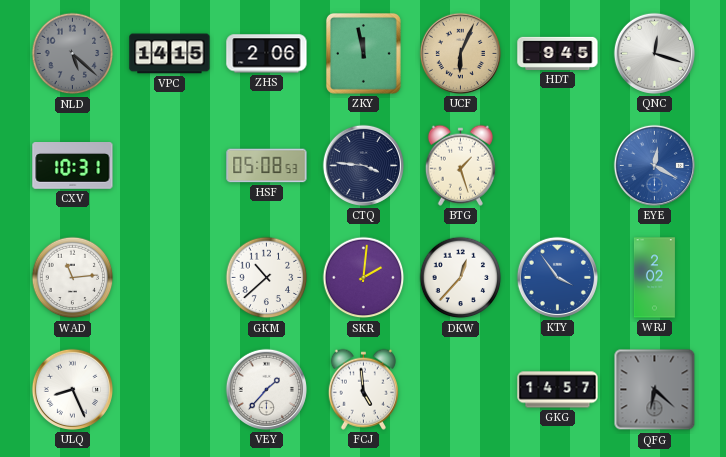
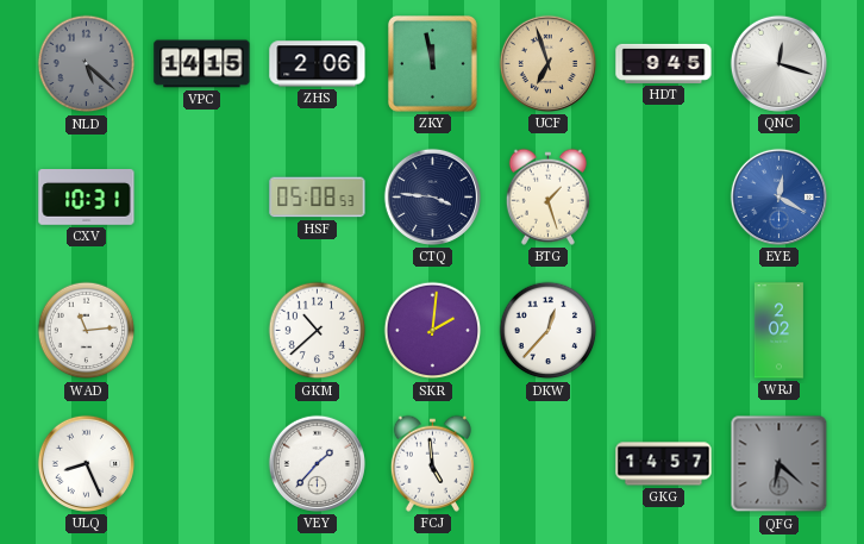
UCF: 6:04 -> 6:57
KTY: 3:54 -> none
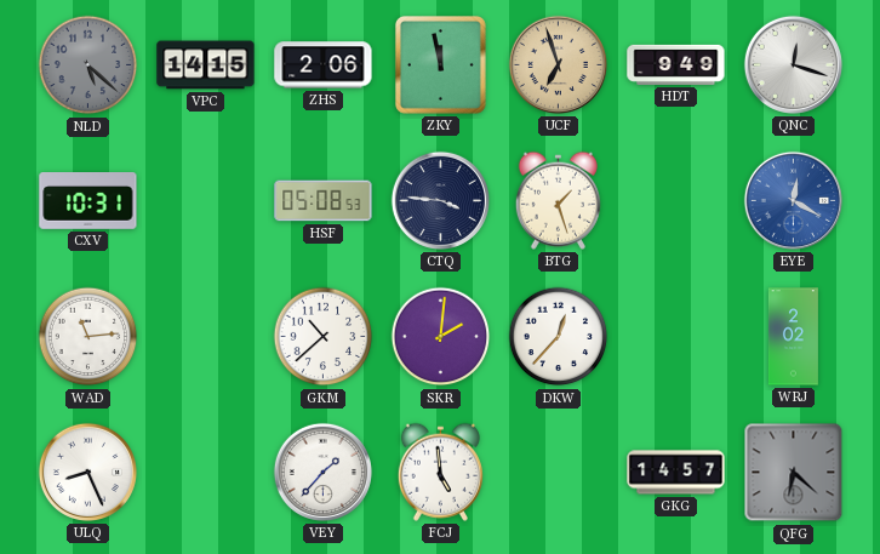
HDT: 9:45 -> 9:49
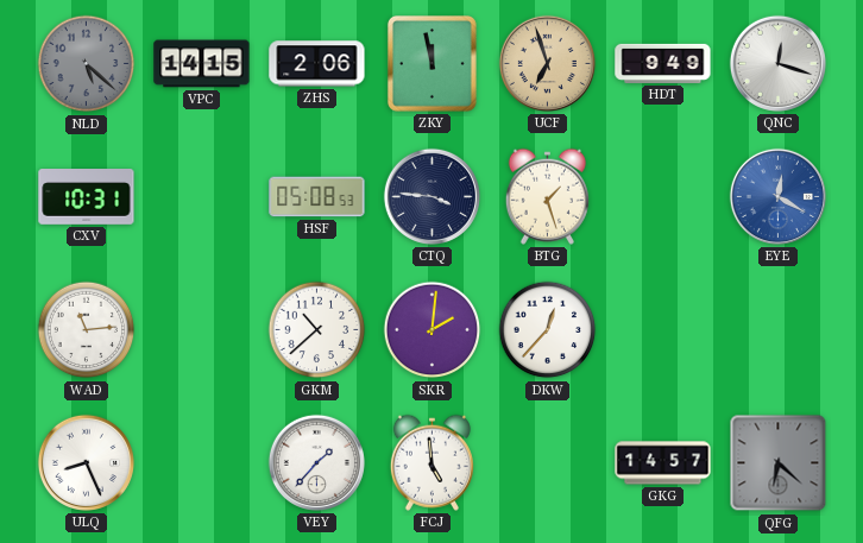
WRJ: 2:02 -> none
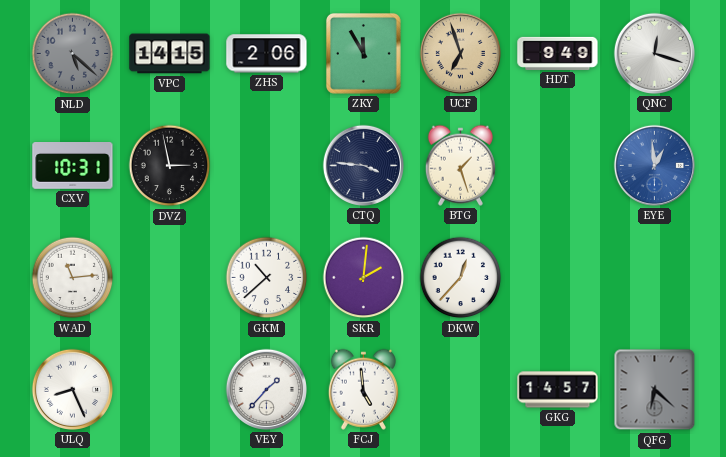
ZKY: 11:58 -> 11:55
DVZ: none -> 2:58
HSF: 05:08 -> none
EYE: 12:20 -> 12:59
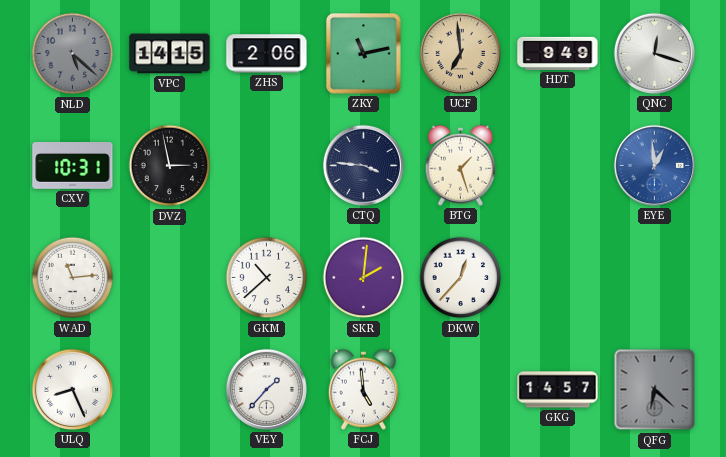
ZKY: 11:55 -> 11:13
UCF: 6:57 -> 6:59
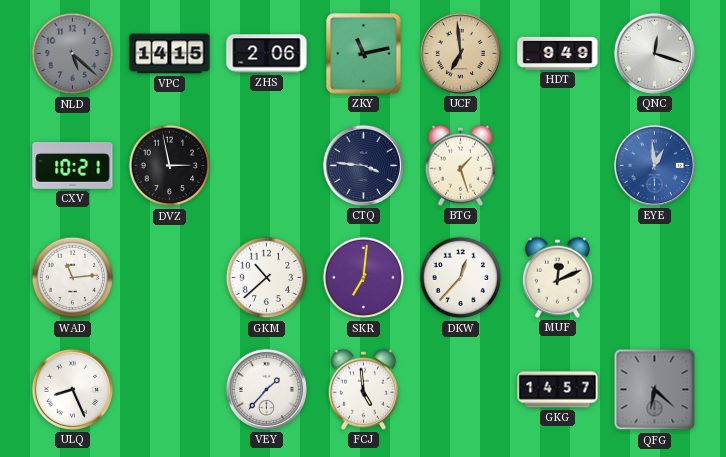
CXV: 10:31 -> 10:21
SKR: 2:01 -> 7:01
MUF: none -> 12:11
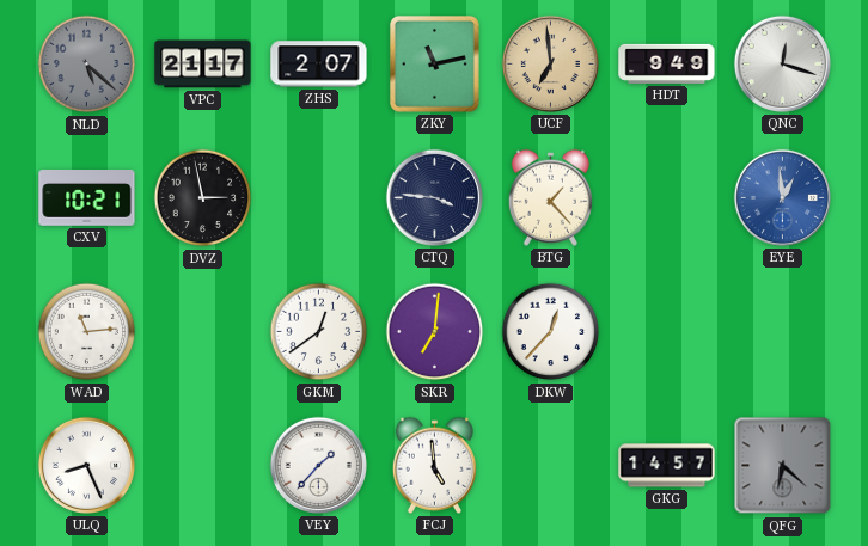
VPC: 14:15 -> 21:17
ZHS: 2:06 -> 2:07
BTG: 1:27 -> 1:23
GKM: 10:38 -> 12:39
MUF: 12:11 -> none
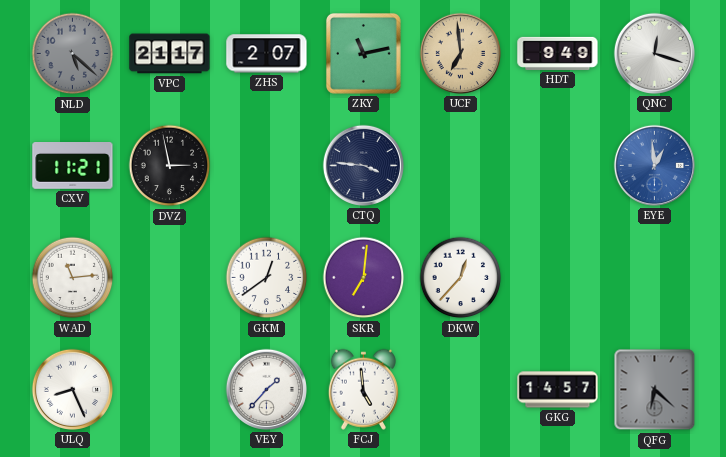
CXV: 10:21 -> 11:21
BTG: 1:23 -> none
